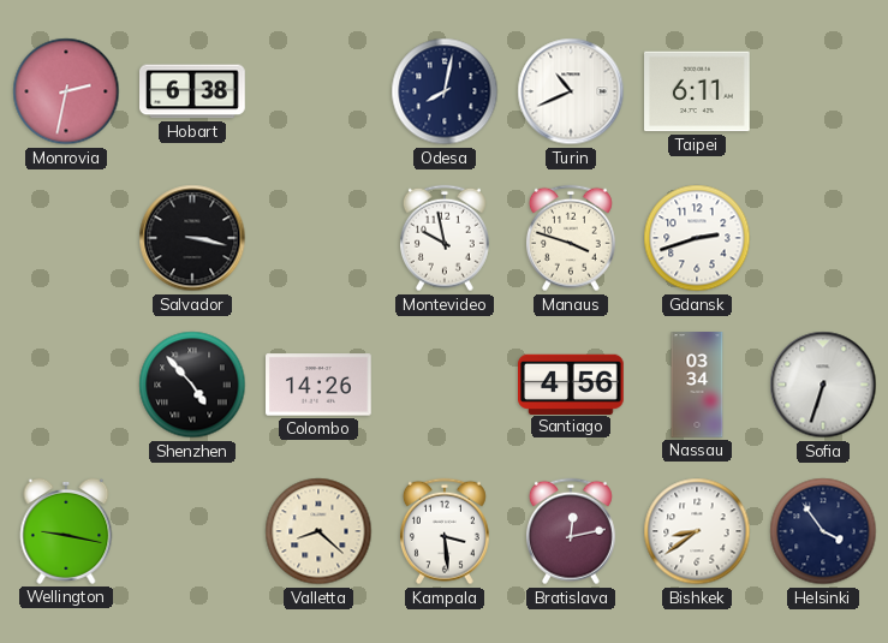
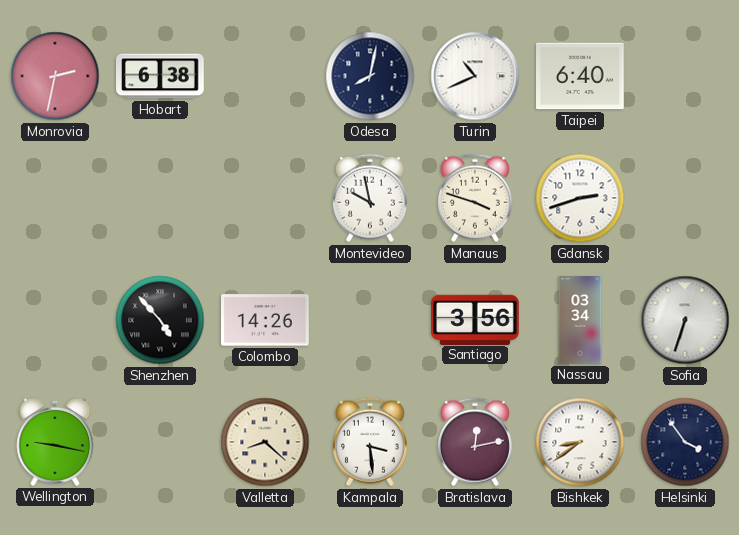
Taipei: 6:11 -> 6:40
Salvador: 3:17 -> none
Santiago: 4:56 -> 3:56
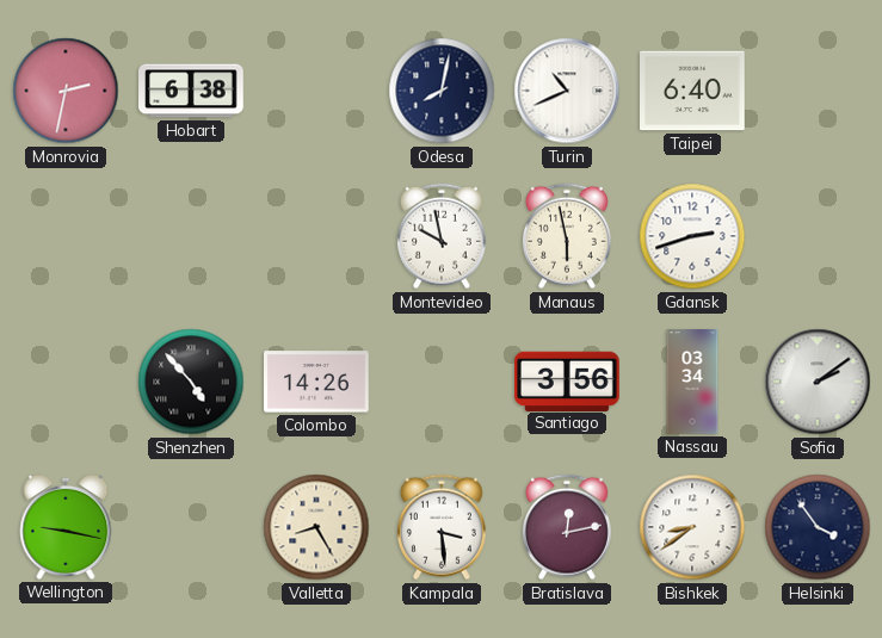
Manaus: 3:48 -> 5:58
Sofia: 6:33 -> 2:09
Valletta: 8:22 -> 8:25
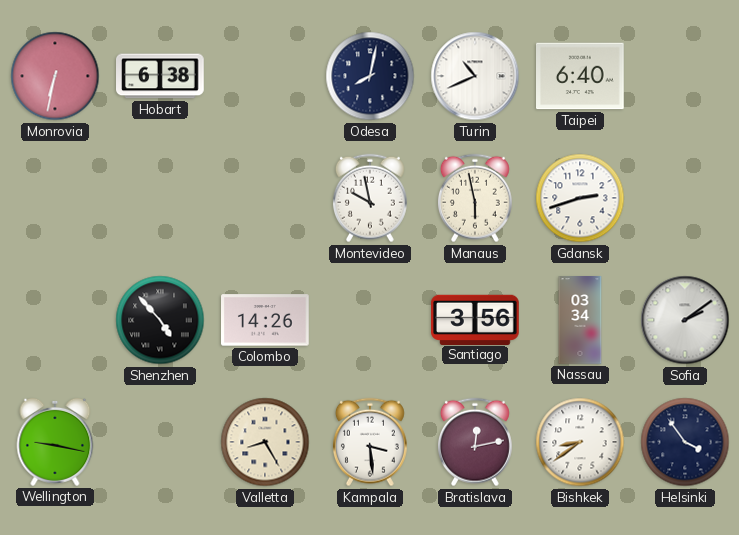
Monrovia: 2:32 -> 6:32
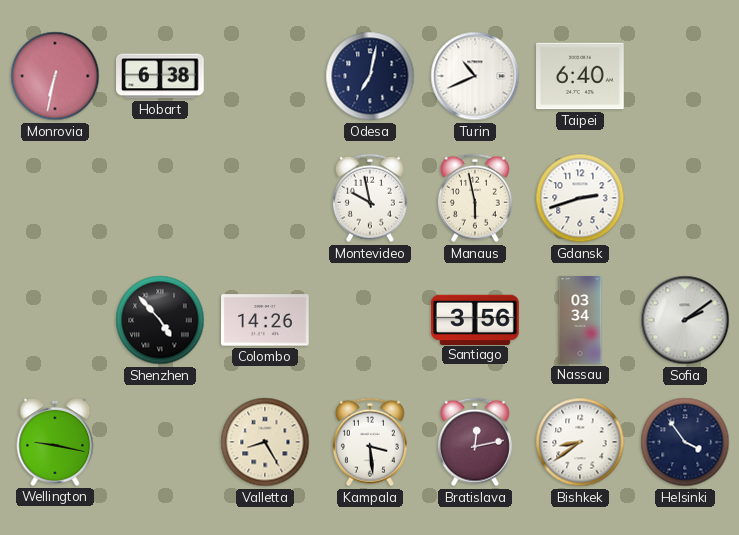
Odesa: 8:02 -> 7:02
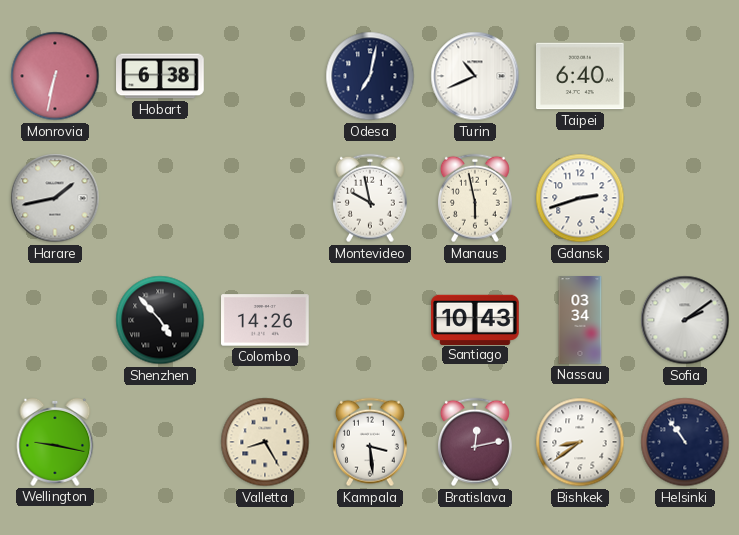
Harare: none -> 1:43
Santiago: 3:56 -> 10:43
Helsinki: 3:54 -> 10:54
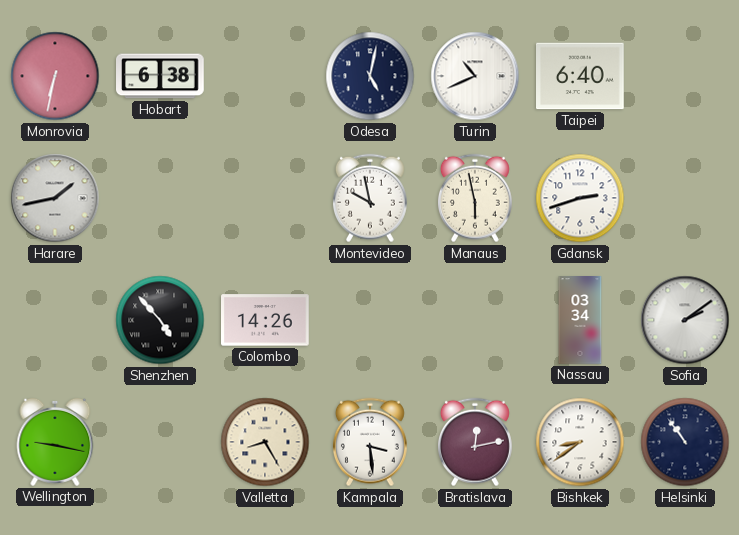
Odesa: 7:02 -> 5:02
Santiago: 10:43 -> none
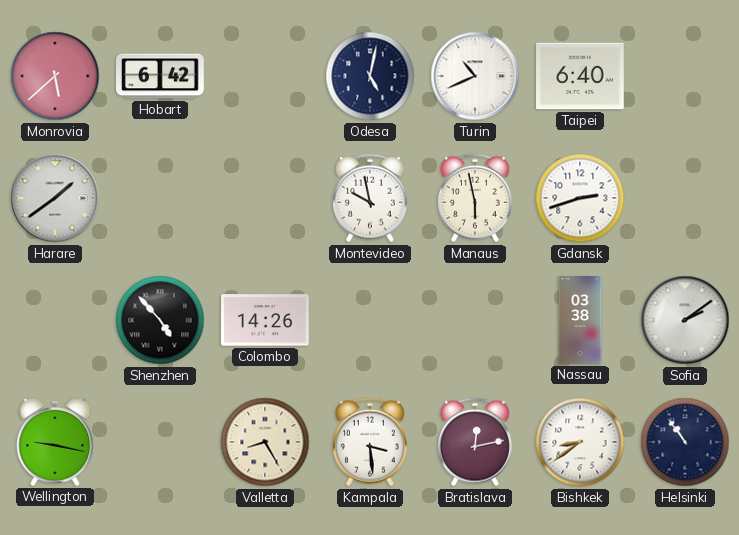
Monrovia: 6:32 -> 5:38
Hobart: 6:38 -> 6:42
Harare: 1:43 -> 1:39
Nassau: 03:34 -> 03:38
